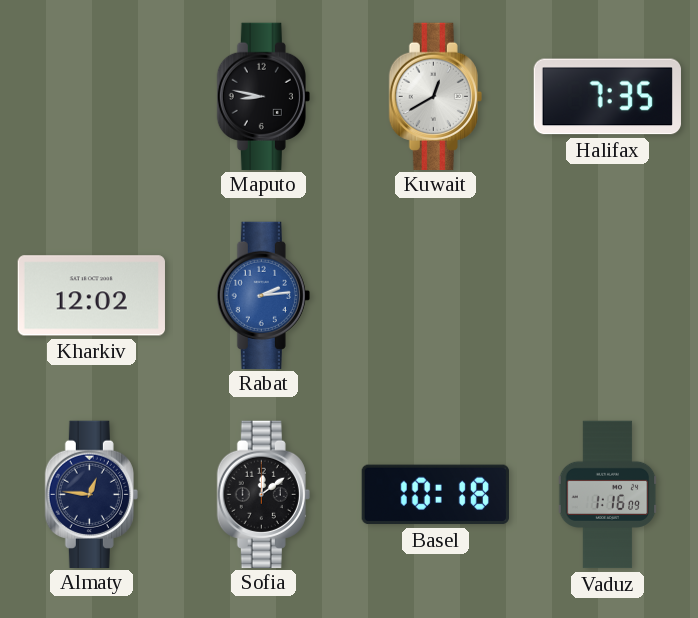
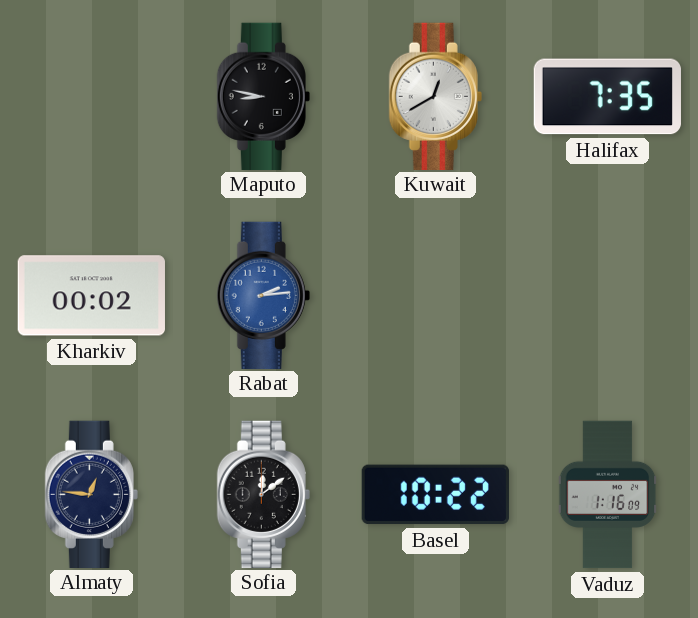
Kharkiv: 12:02 -> 00:02
Basel: 10:18 -> 10:22
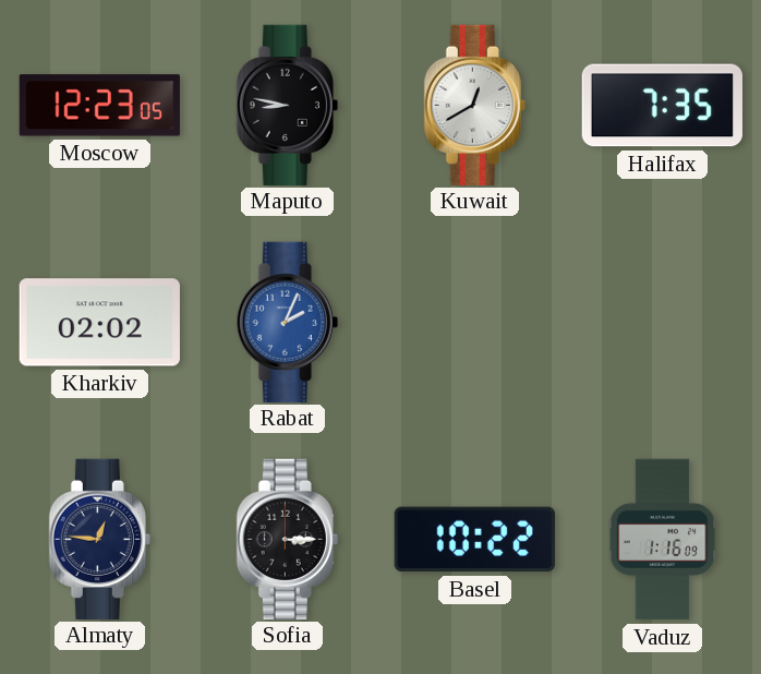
Moscow: none -> 12:23
Kharkiv: 00:02 -> 02:02
Rabat: 2:14 -> 2:04
Sofia: 12:09 -> 3:15
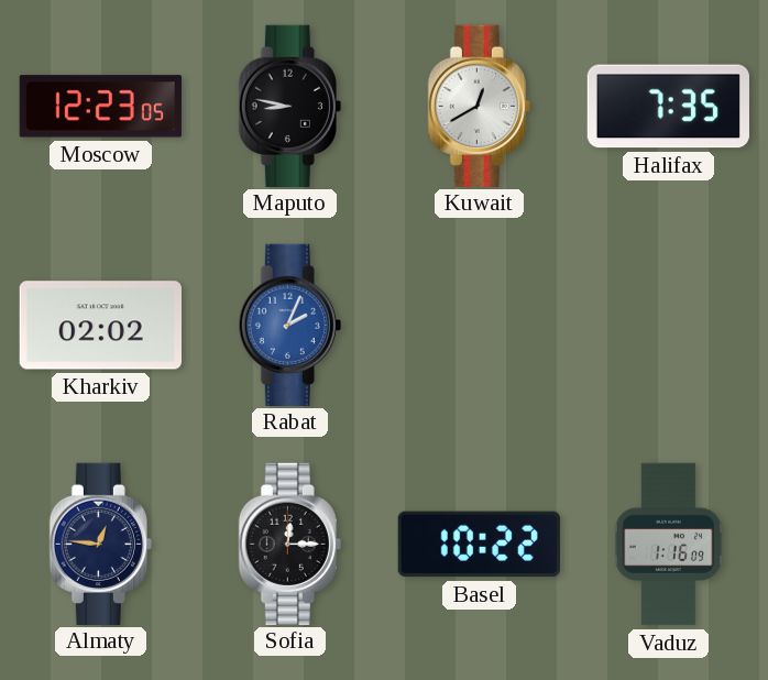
Sofia: 3:15 -> 12:15
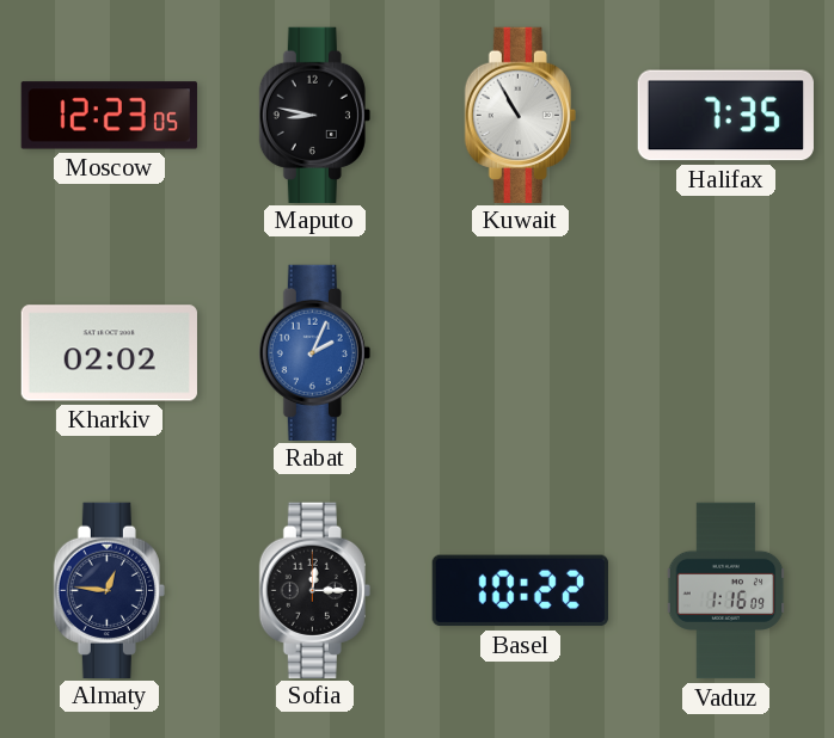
Kuwait: 12:40 -> 10:55
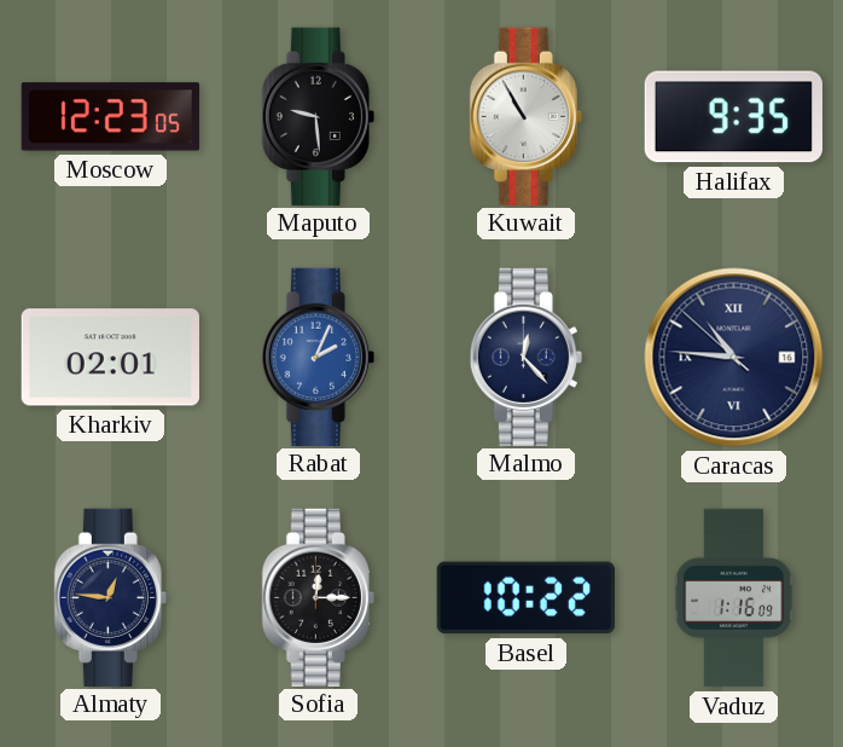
Maputo: 8:47 -> 9:29
Halifax: 7:35 -> 9:35
Kharkiv: 02:02 -> 02:01
Malmo: none -> 12:23
Caracas: none -> 10:45
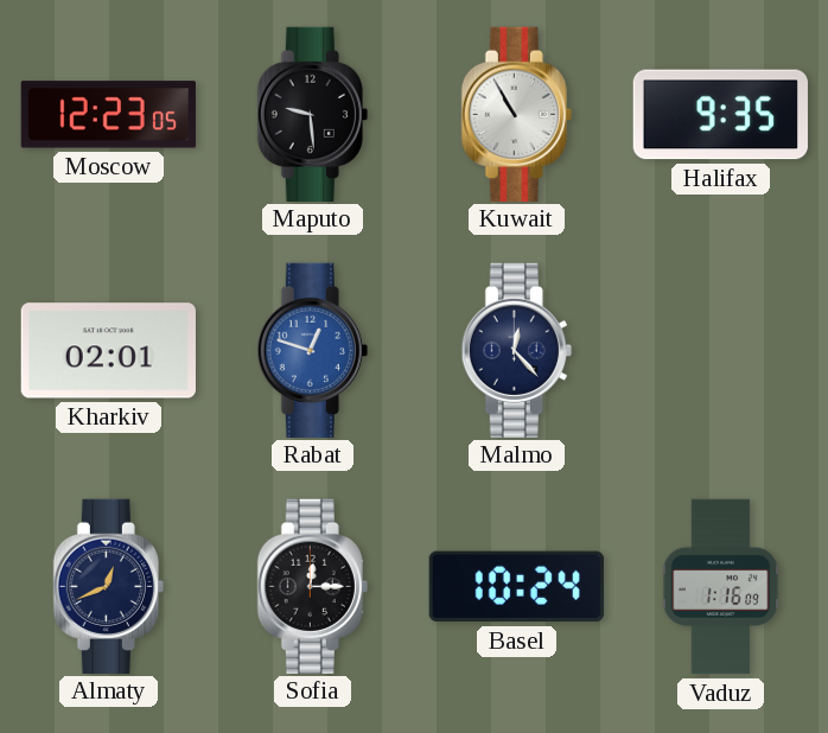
Rabat: 2:04 -> 12:48
Caracas: 10:45 -> none
Almaty: 12:46 -> 12:41
Basel: 10:22 -> 10:24
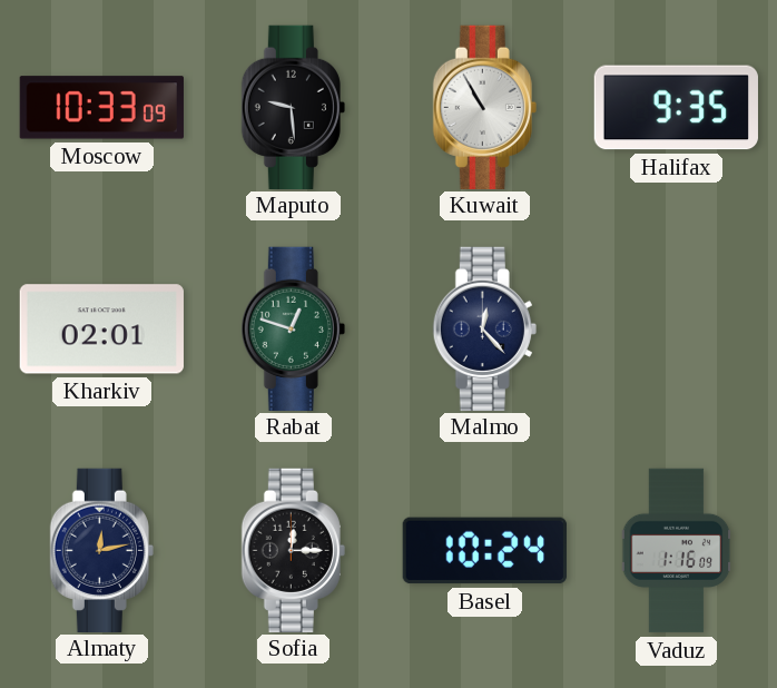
Moscow: 12:23 -> 10:33
Rabat dial: blue -> green
Almaty: 12:41 -> 12:13
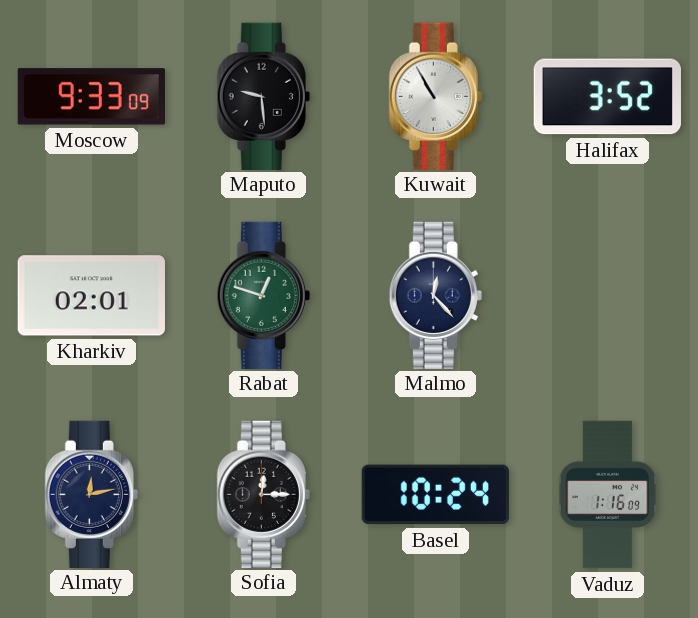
Moscow: 10:33 -> 9:33
Halifax: 9:35 -> 3:52
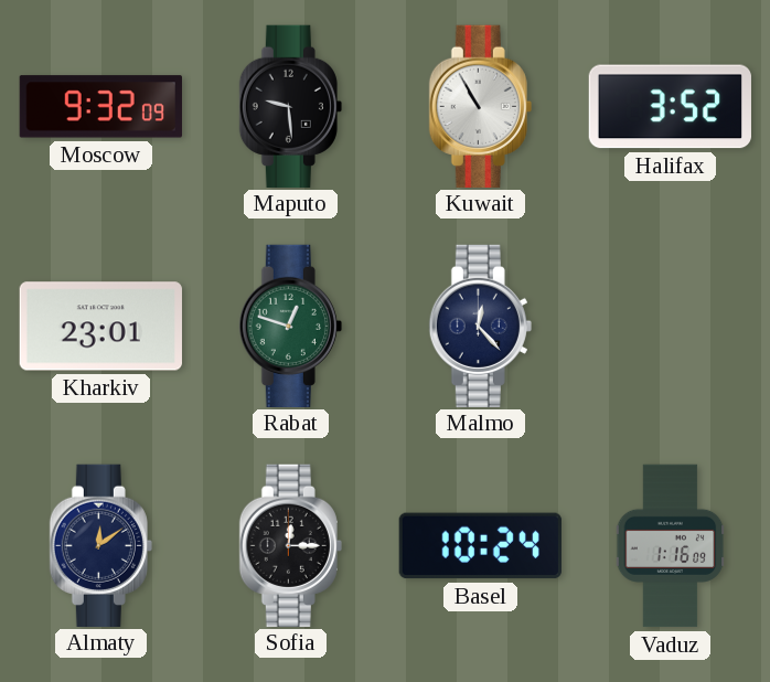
Moscow: 9:33 -> 9:32
Kharkiv: 02:01 -> 23:01
Almaty: 12:13 -> 12:09
